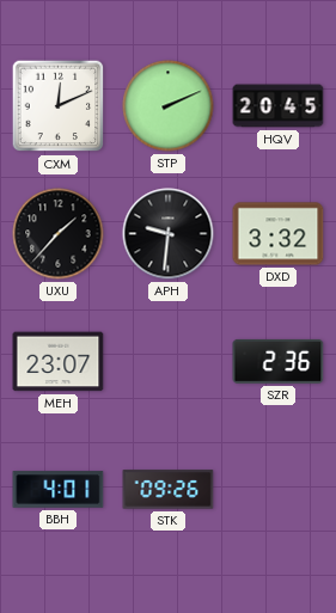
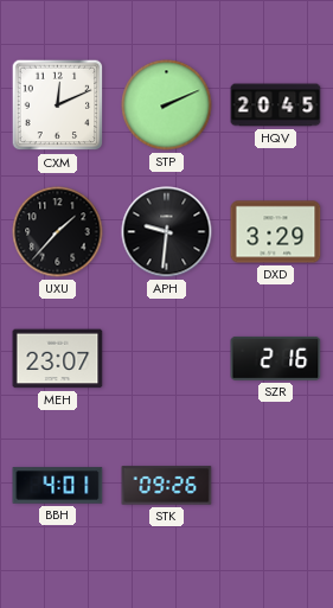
DXD: 3:32 -> 3:29
SZR: 2:36 -> 2:16
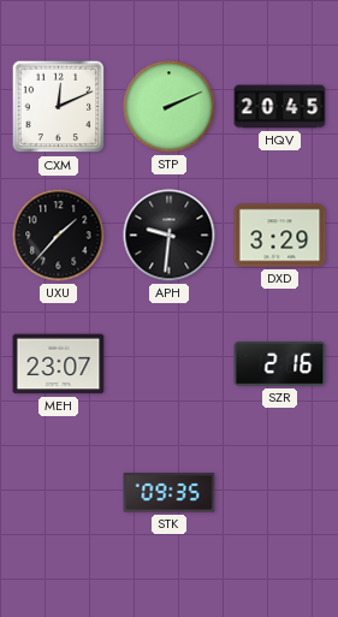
BBH: 4:01 -> none
STK: 09:26 -> 09:35
